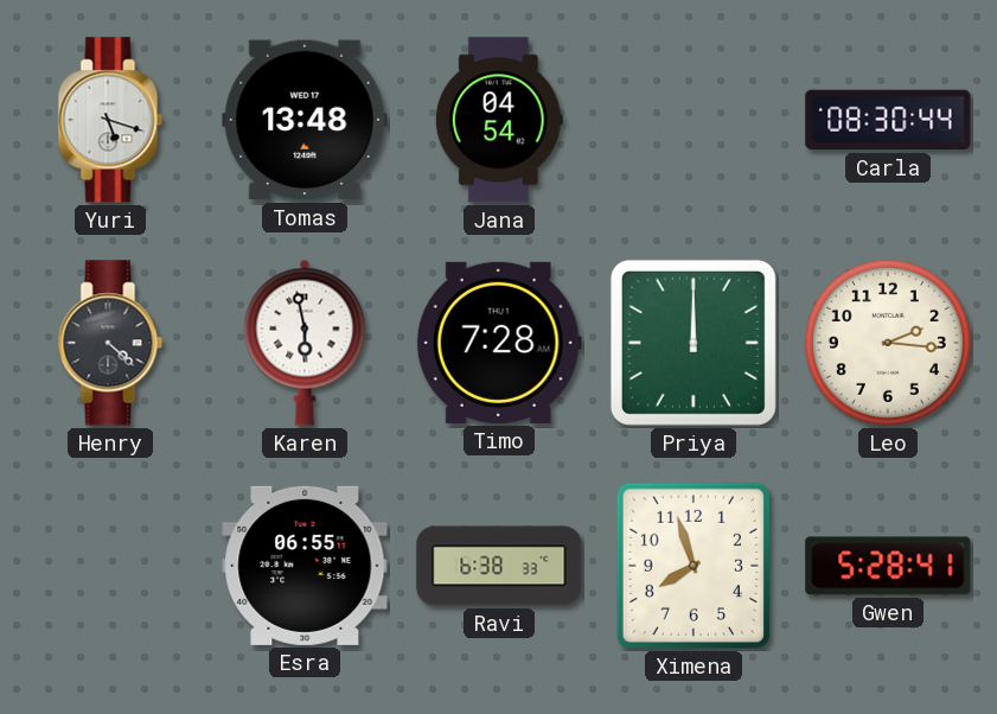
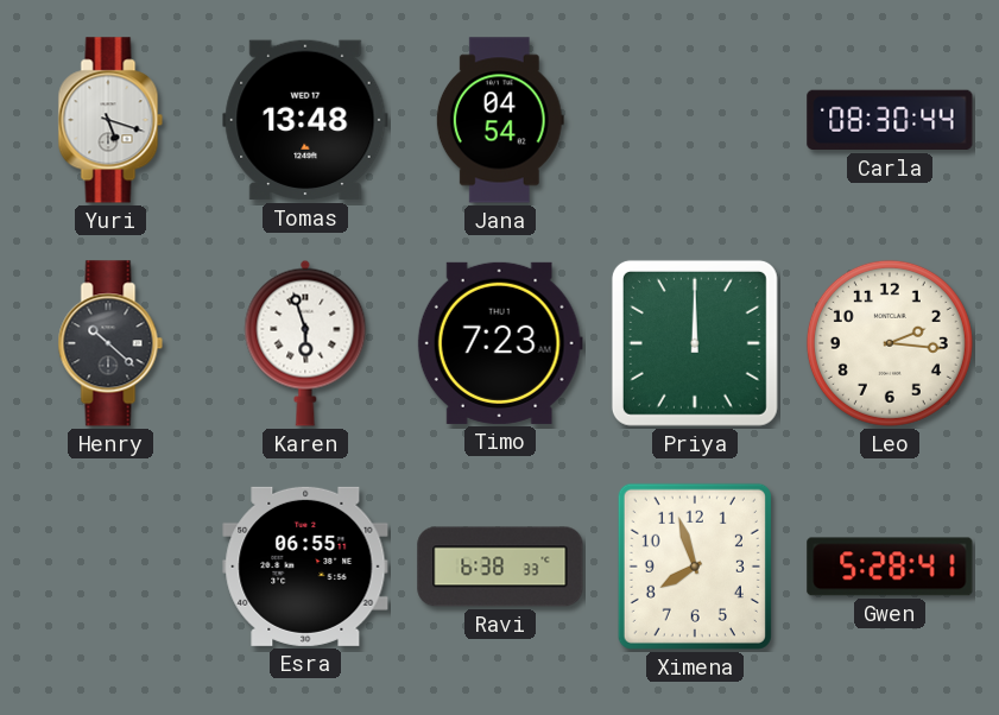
Henry: 4:22 -> 10:22
Karen: 5:58 -> 5:57
Timo: 7:28 -> 7:23
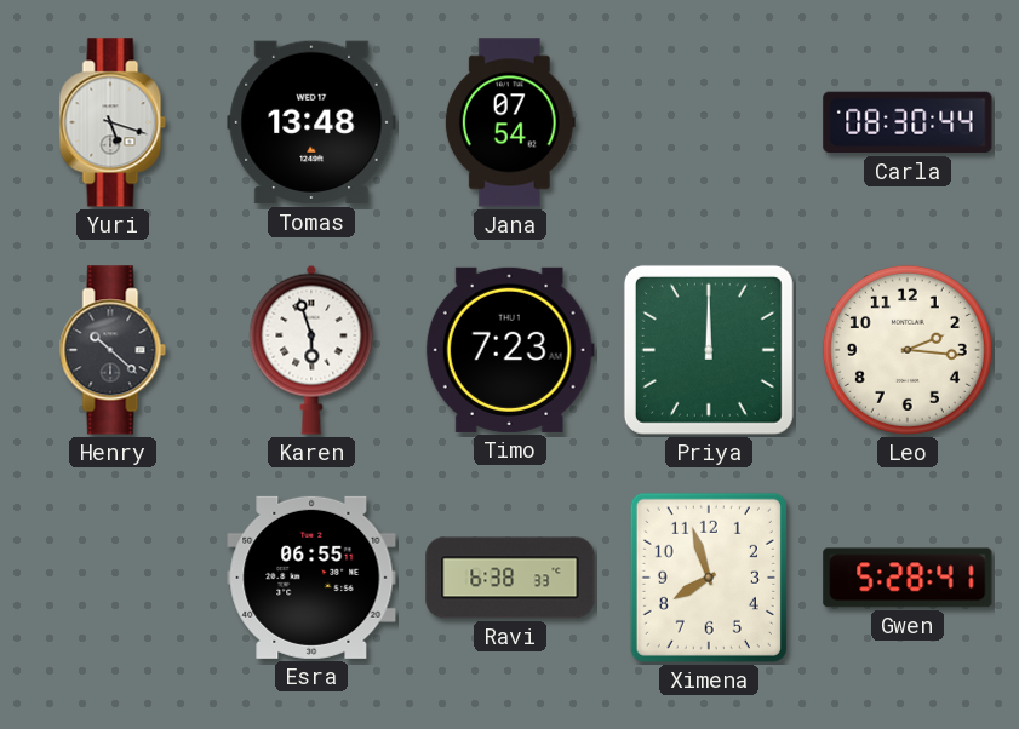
Jana: 04:54 -> 07:54
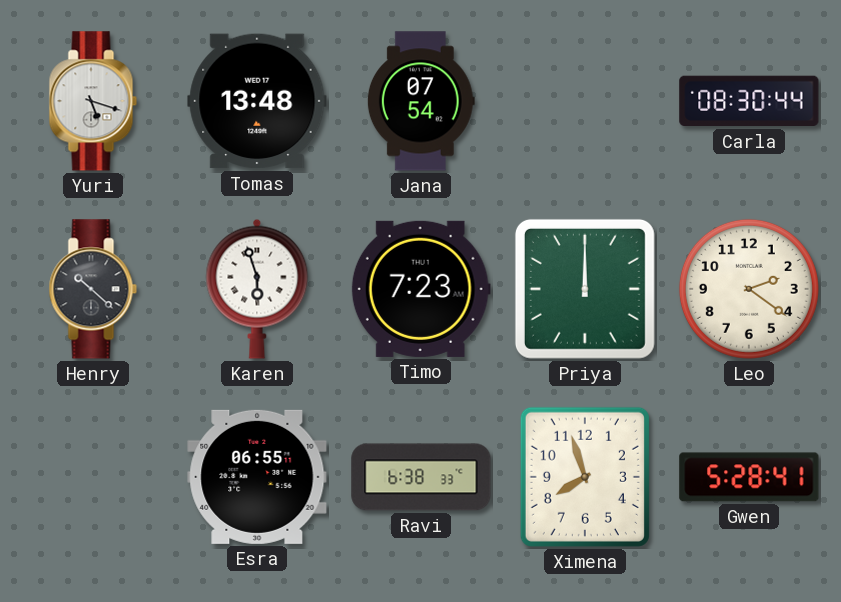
Leo: 2:16 -> 2:21
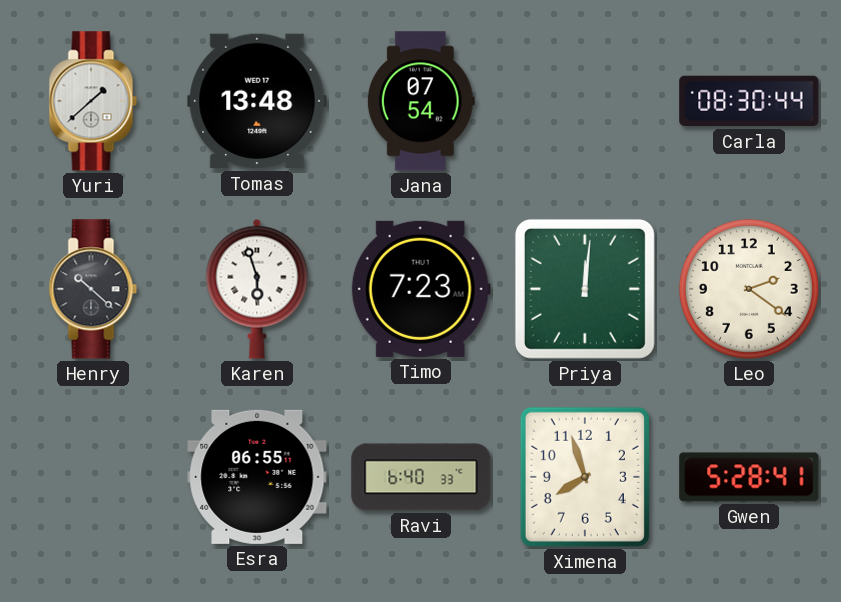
Yuri: 5:18 -> 1:38
Priya: 12:00 -> 12:01
Ravi: 6:38 -> 6:40
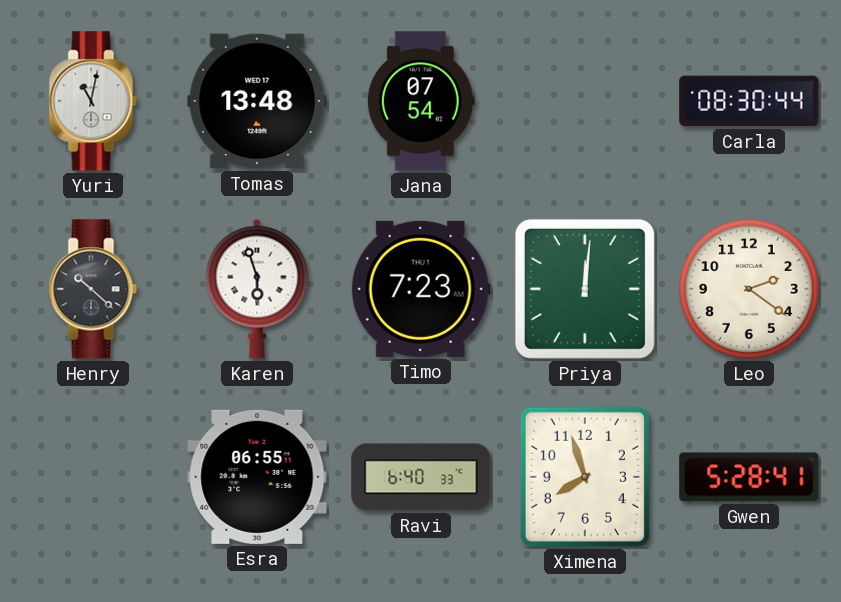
Yuri: 1:38 -> 11:02
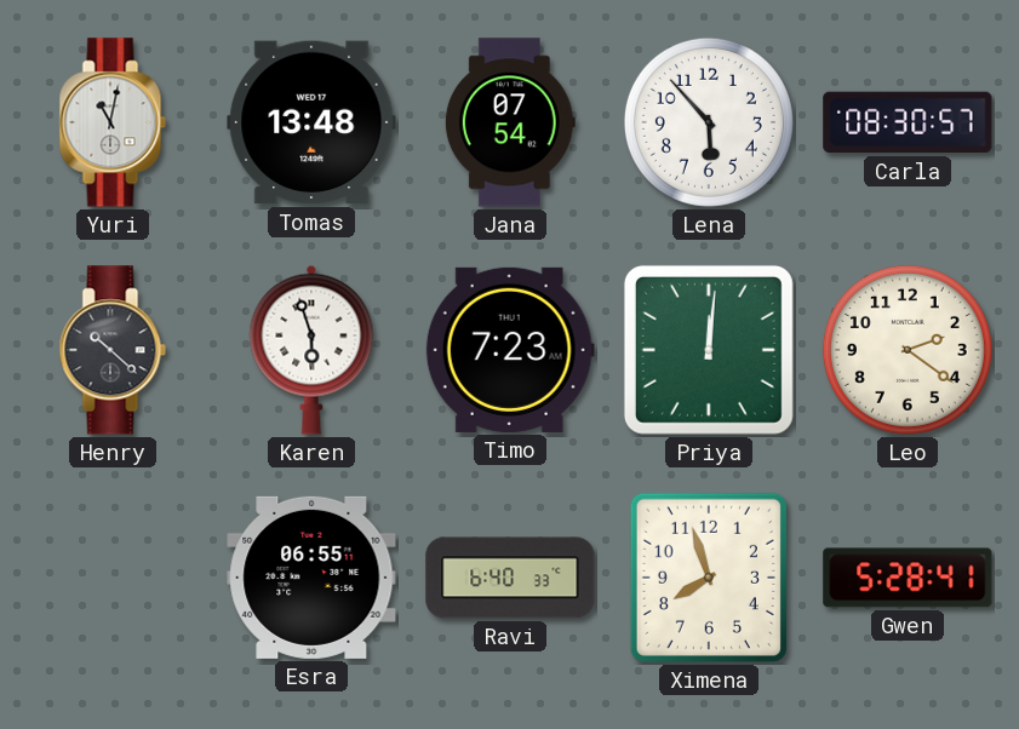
Lena: none -> 5:53
Carla: 08:30:44 -> 08:30:57
